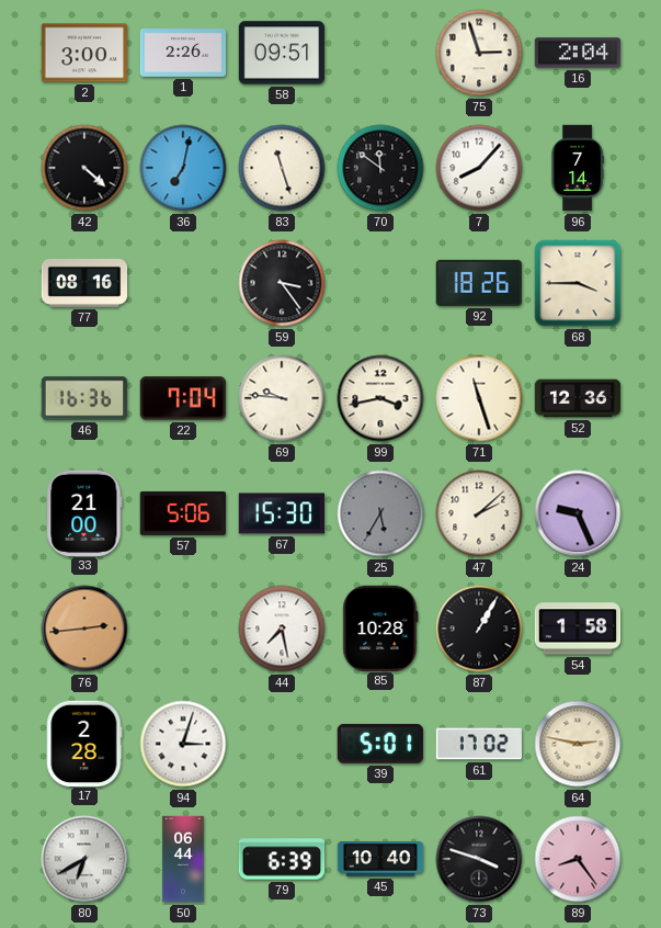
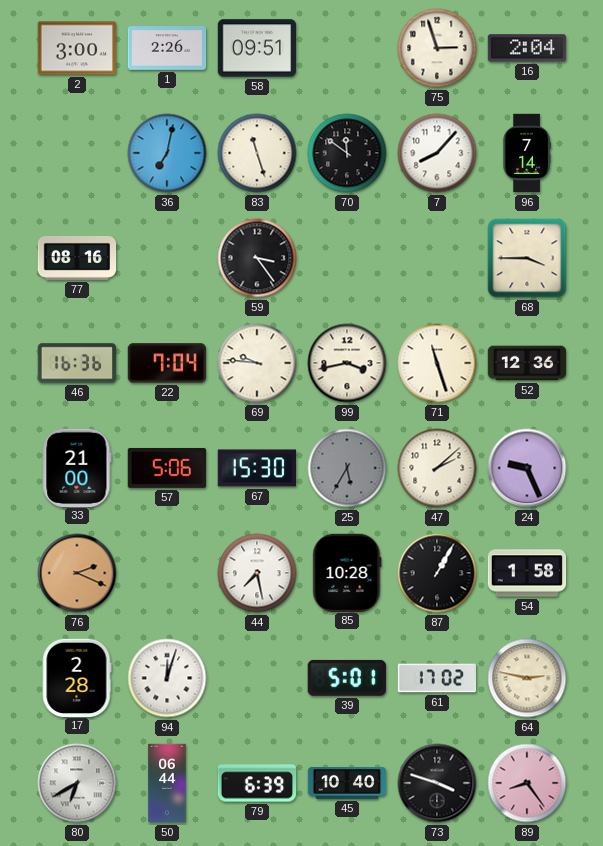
42: 4:22 -> none
92: 18:26 -> none
76: 2:44 -> 2:19
94: 3:03 -> 12:03
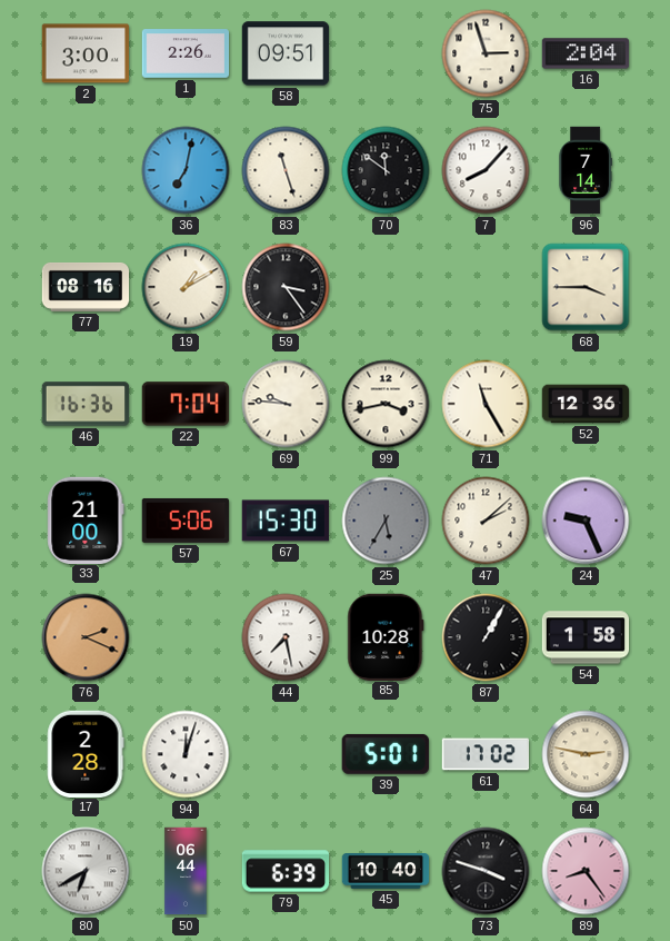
19: none -> 1:10
71: 11:27 -> 11:25
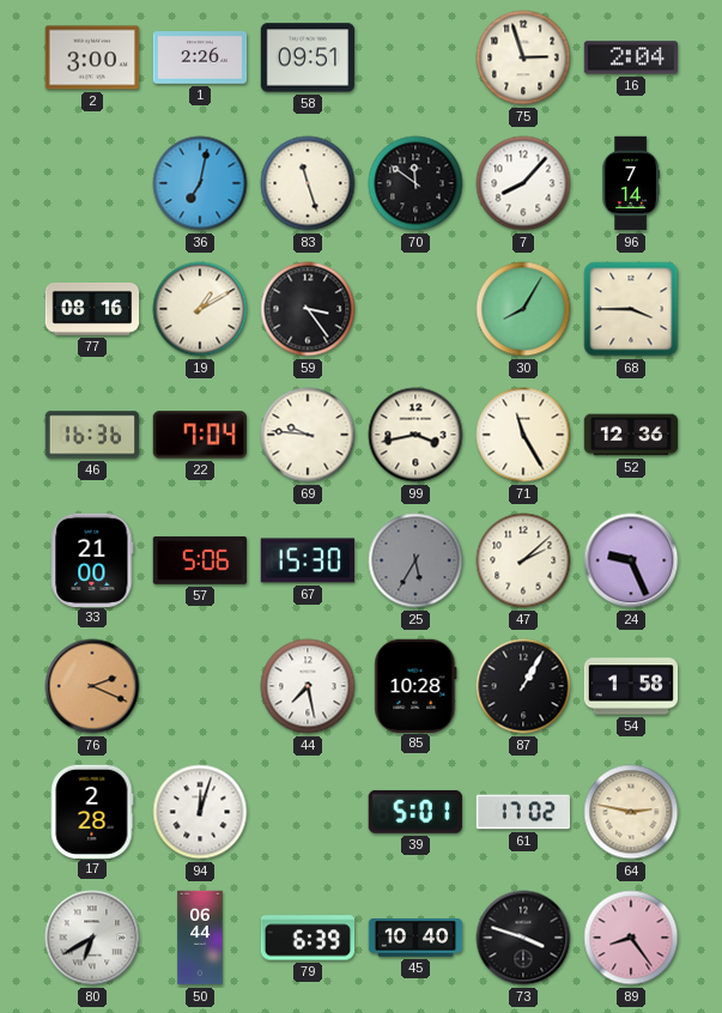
30: none -> 8:05
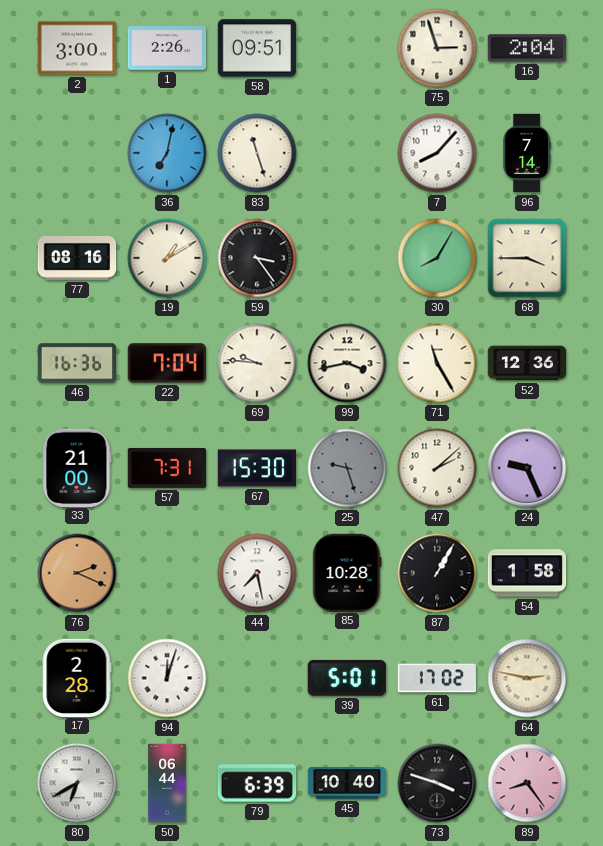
70: 11:51 -> none
57: 5:06 -> 7:31
25: 5:35 -> 9:27
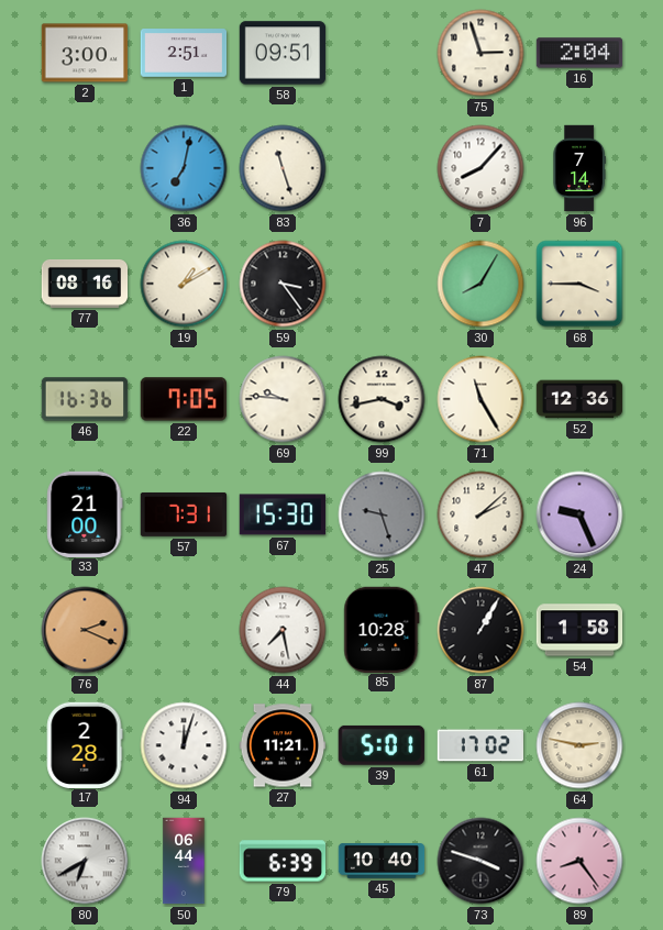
1: 2:26 -> 2:51
22: 7:04 -> 7:05
27: none -> 11:21
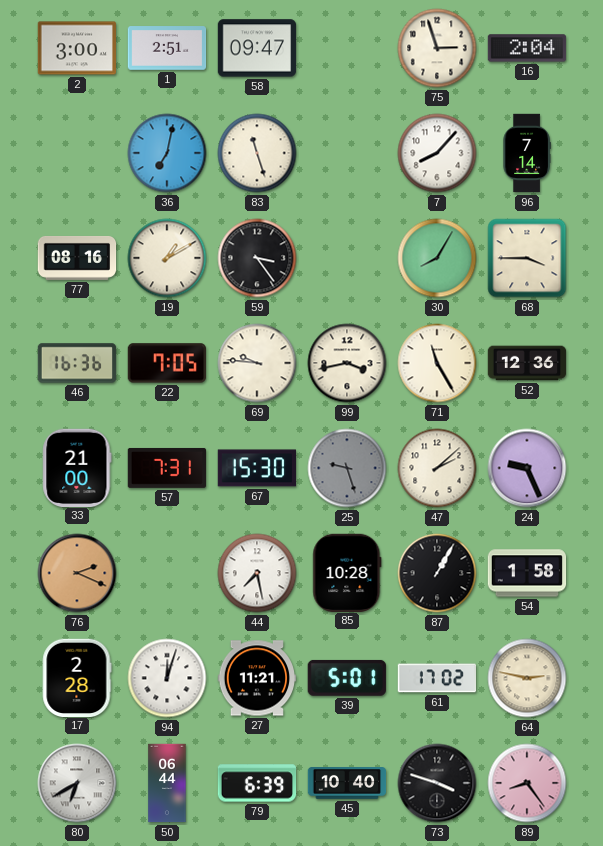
58: 09:51 -> 09:47
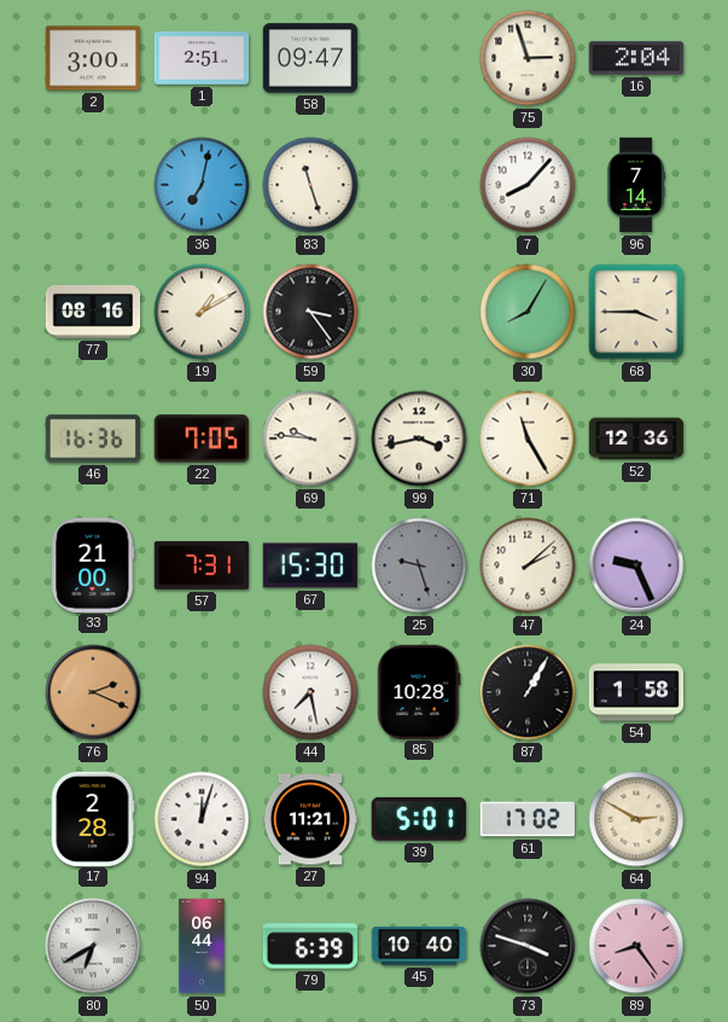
64: 2:47 -> 2:50
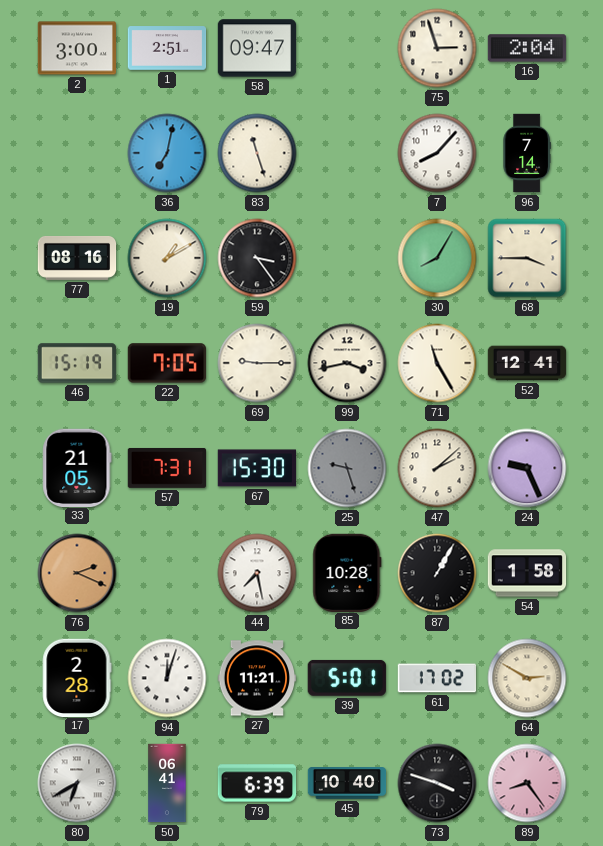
46: 16:36 -> 15:19
69: 9:46 -> 9:15
52: 12:36 -> 12:41
33: 21:00 -> 21:05
50: 06:44 -> 06:41
